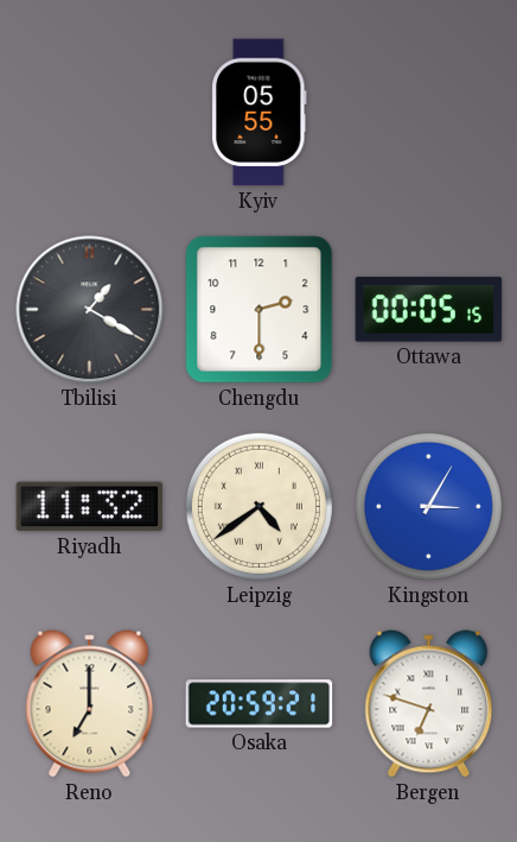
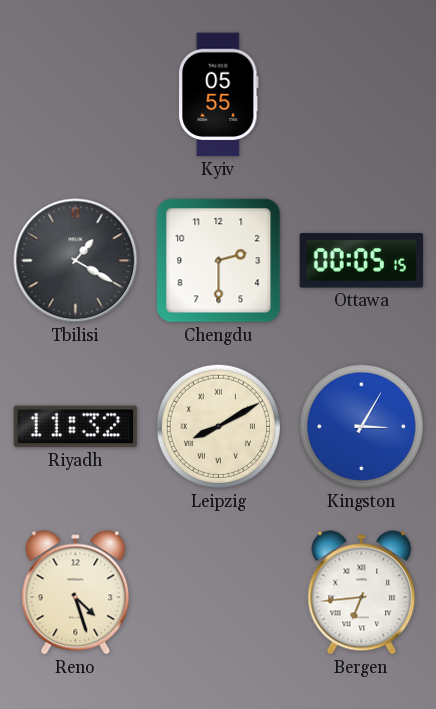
Leipzig: 4:39 -> 8:10
Reno: 7:00 -> 4:27
Osaka: 20:59 -> none
Bergen: 6:48 -> 6:44
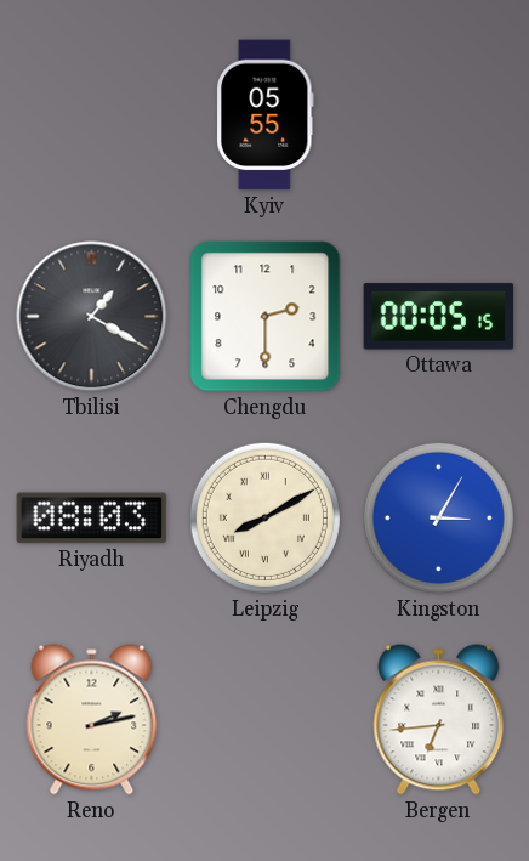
Riyadh: 11:32 -> 08:03
Reno: 4:27 -> 2:13
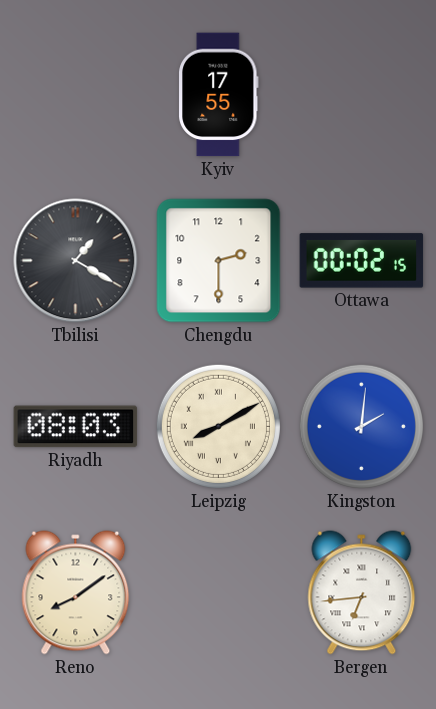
Kyiv: 05:55 -> 17:55
Ottawa: 00:05 -> 00:02
Kingston: 3:05 -> 2:01
Reno: 2:13 -> 8:09
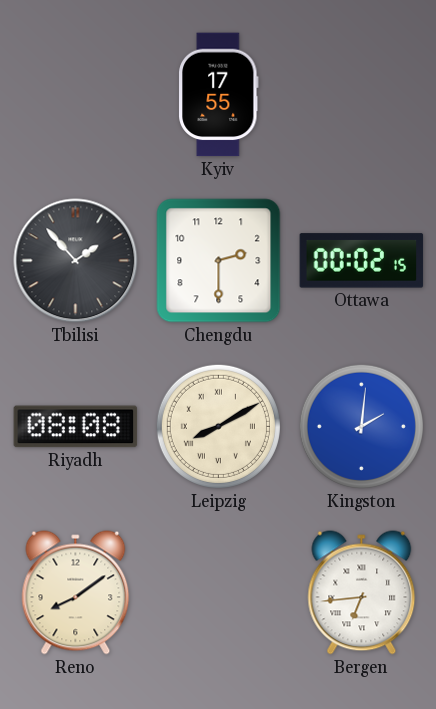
Tbilisi: 1:20 -> 1:53
Riyadh: 08:03 -> 08:08
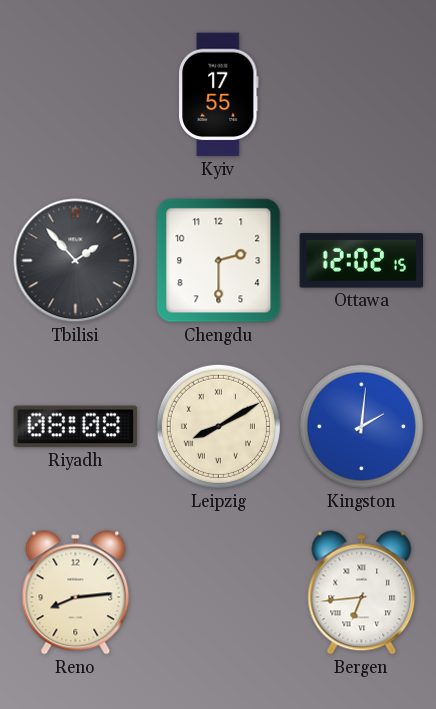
Ottawa: 00:02 -> 12:02
Reno: 8:09 -> 8:14
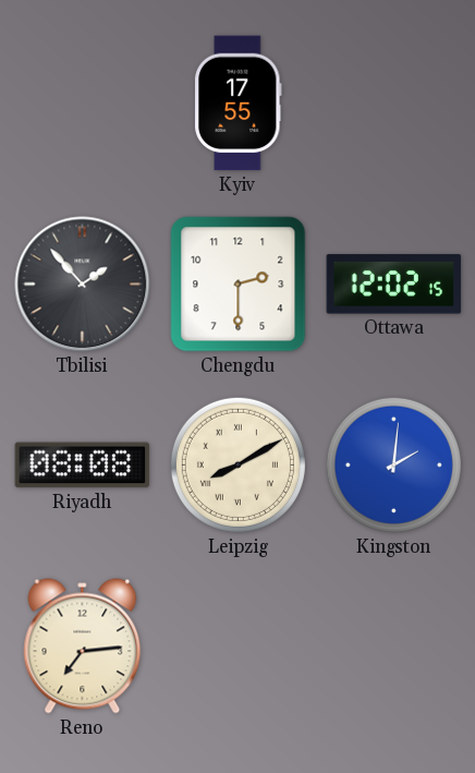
Reno: 8:14 -> 7:14
Bergen: 6:44 -> none
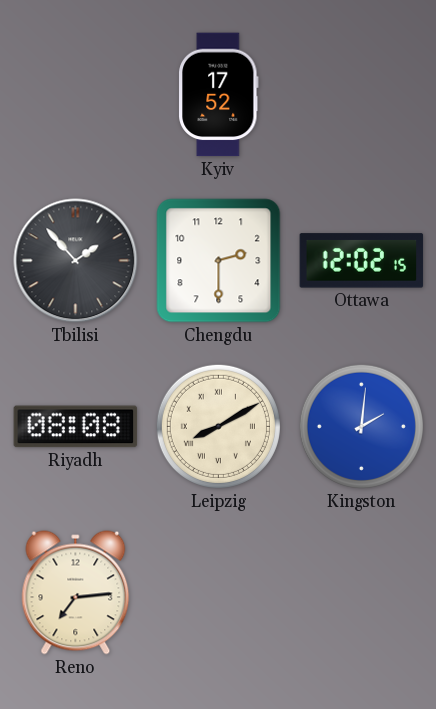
Kyiv: 17:55 -> 17:52
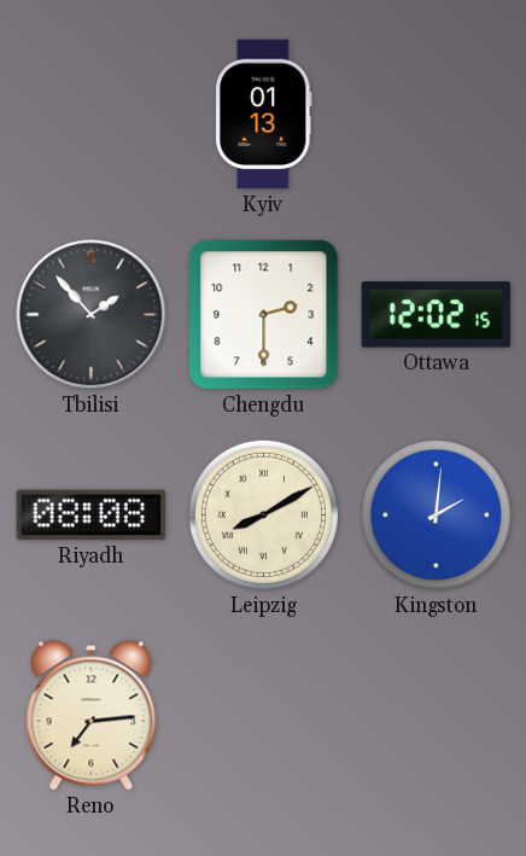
Kyiv: 17:52 -> 01:13
